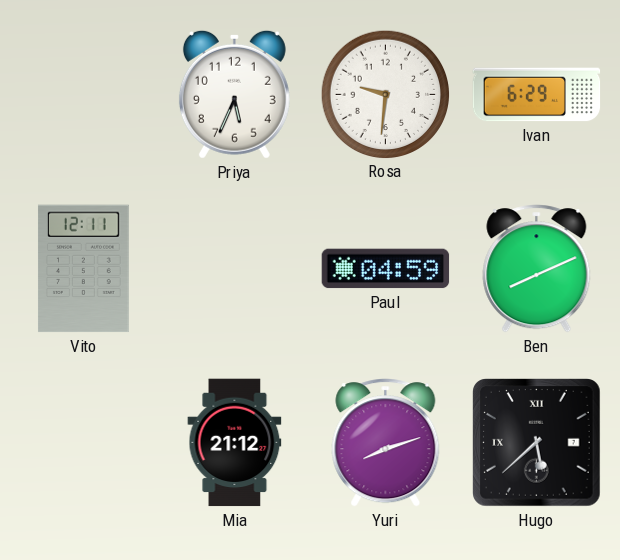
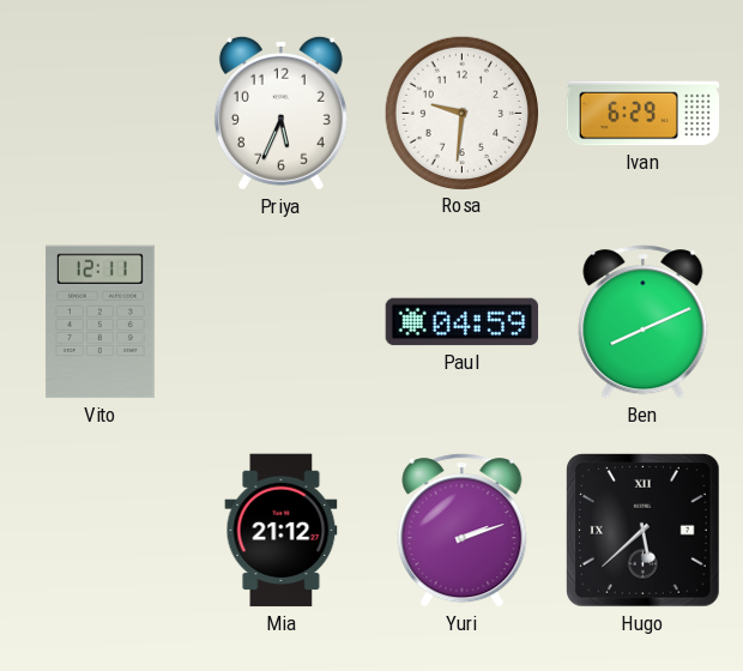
Yuri: 8:12 -> 2:12
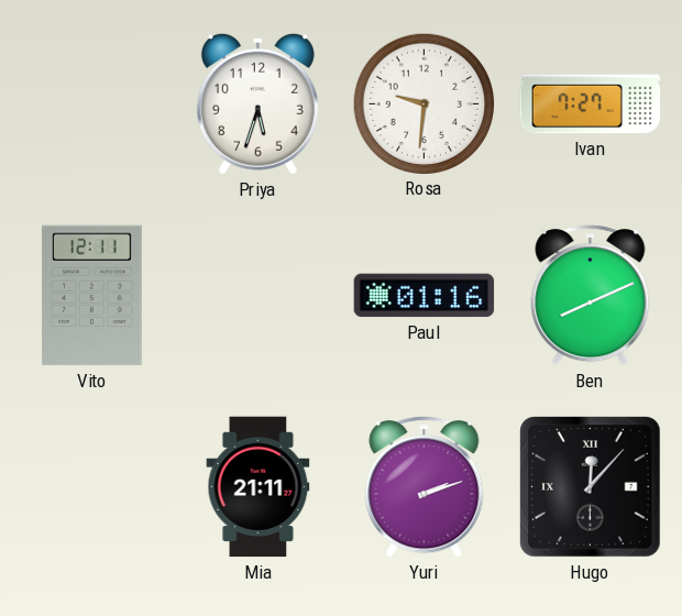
Priya: 5:34 -> 5:33
Ivan: 6:29 -> 7:27
Paul: 04:59 -> 01:16
Mia: 21:12 -> 21:11
Hugo: 5:38 -> 12:07
